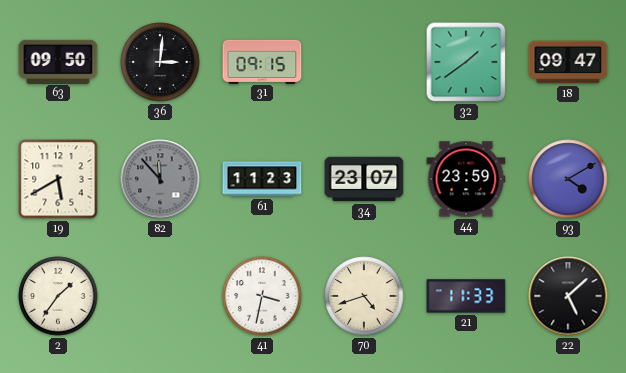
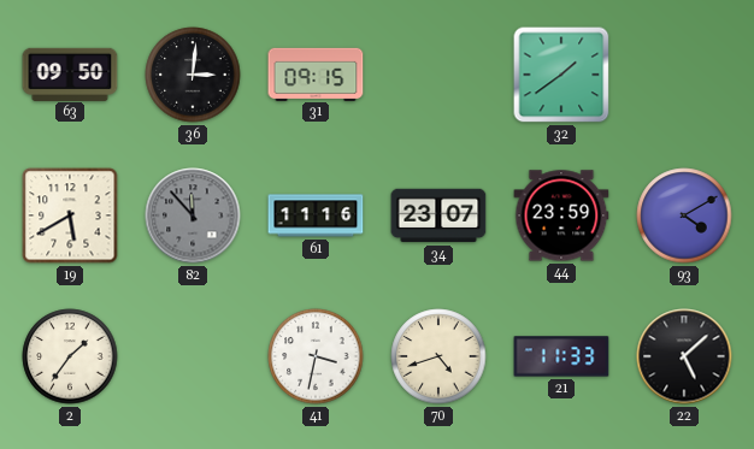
18: 09:47 -> none
61: 11:23 -> 11:16
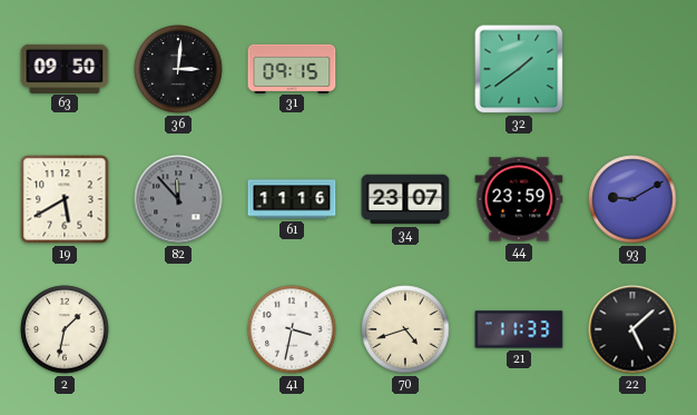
93: 4:10 -> 9:10
2: 1:36 -> 1:32
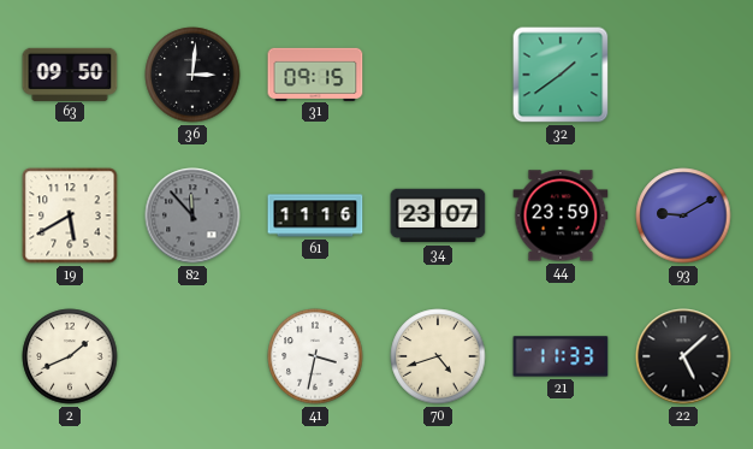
2: 1:32 -> 1:41
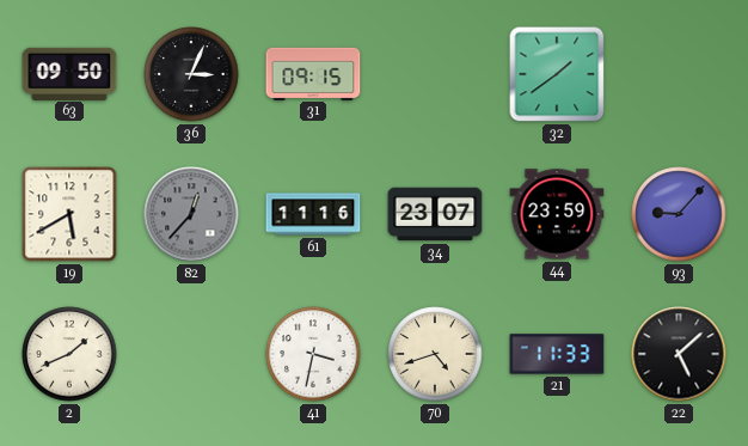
36: 3:01 -> 3:04
82: 11:53 -> 12:37
93: 9:10 -> 9:07
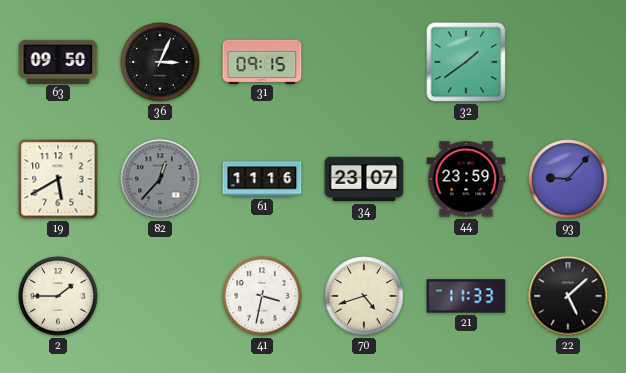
2: 1:41 -> 1:45
